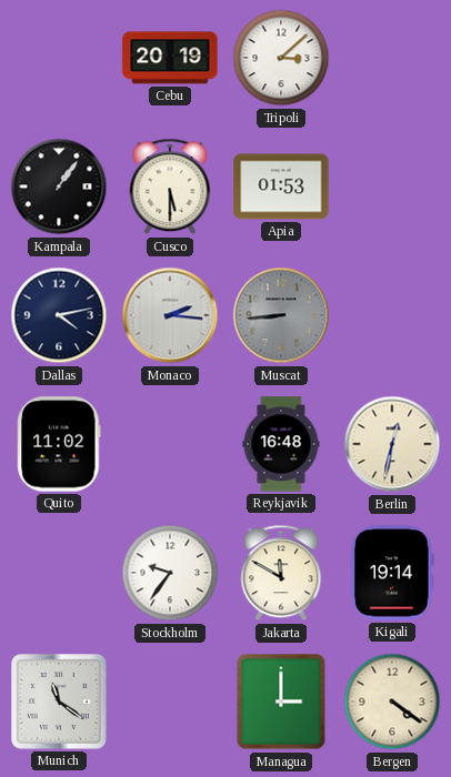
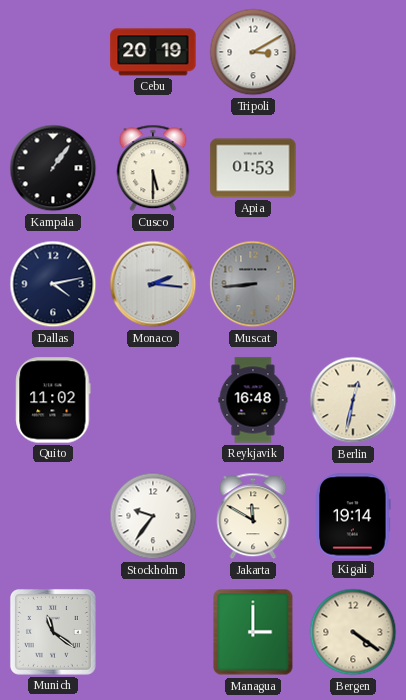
Tripoli: 3:08 -> 3:10
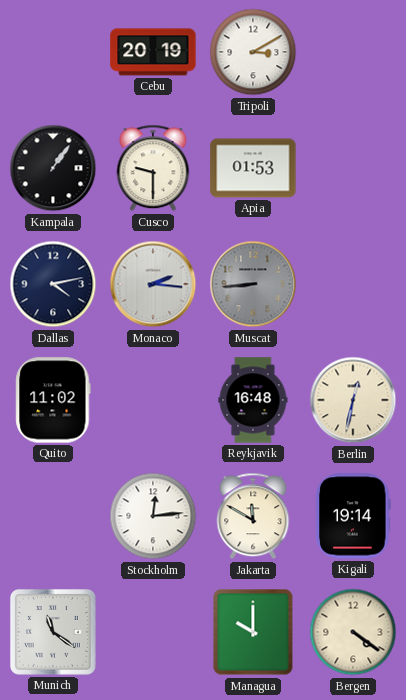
Cusco: 5:30 -> 9:30
Stockholm: 9:36 -> 12:14
Managua: 3:00 -> 10:00
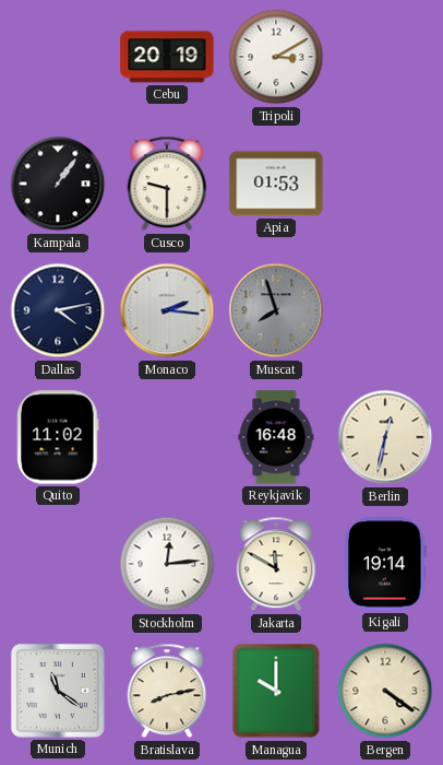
Muscat: 8:44 -> 7:57
Bratislava: none -> 8:13
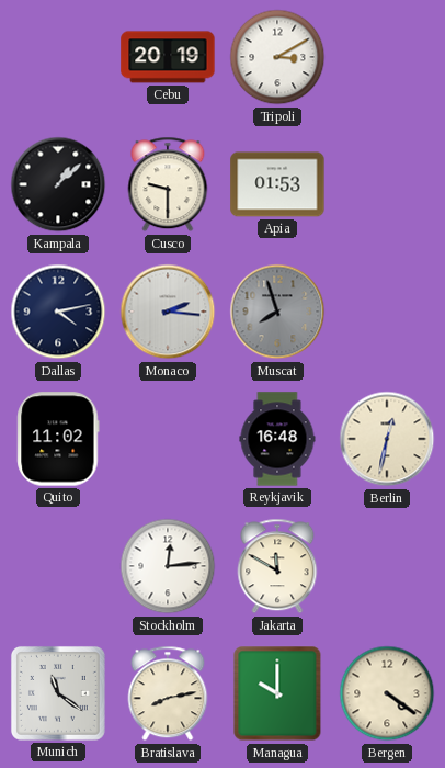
Kampala: 1:06 -> 1:08
Kigali: 19:14 -> none
